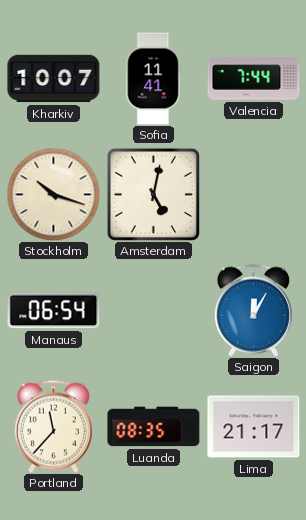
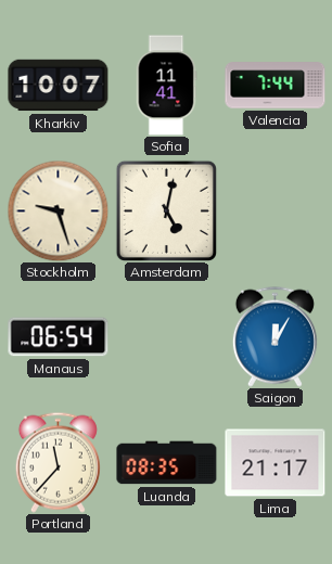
Stockholm: 10:18 -> 9:27
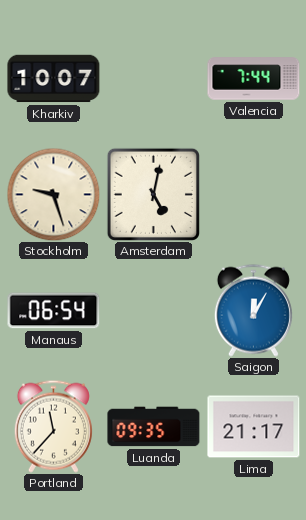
Sofia: 11:41 -> none
Luanda: 08:35 -> 09:35
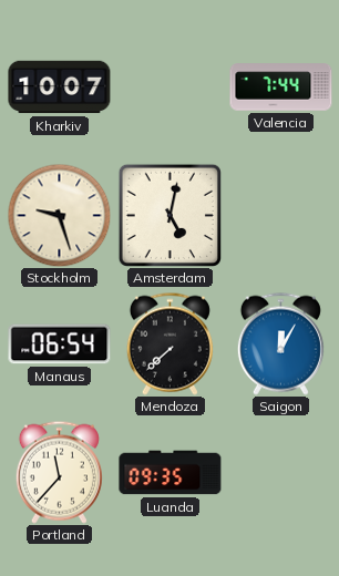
Mendoza: none -> 7:38
Lima: 21:17 -> none
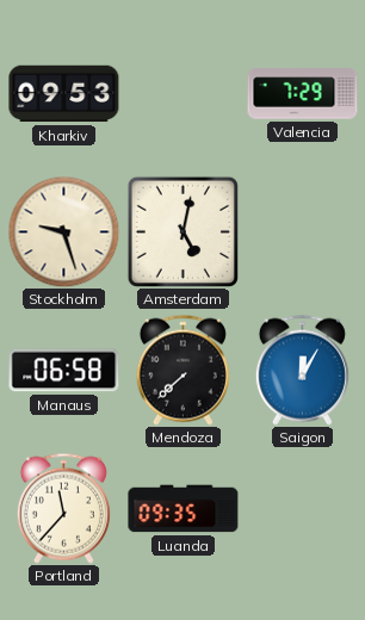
Kharkiv: 10:07 -> 09:53
Valencia: 7:44 -> 7:29
Manaus: 06:54 -> 06:58
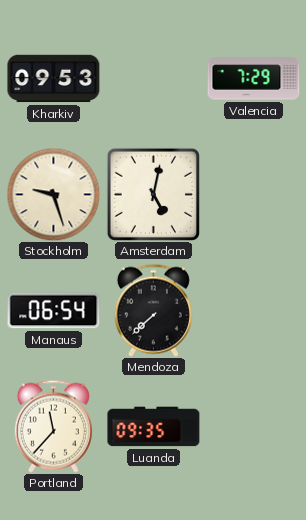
Manaus: 06:58 -> 06:54
Saigon: 12:05 -> none
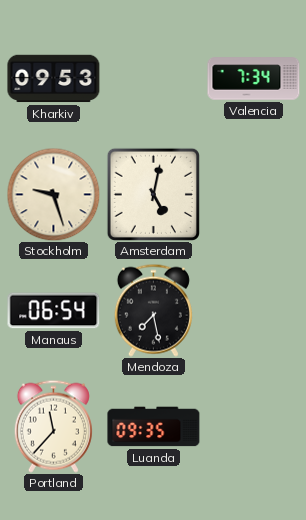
Valencia: 7:29 -> 7:34
Mendoza: 7:38 -> 7:28
